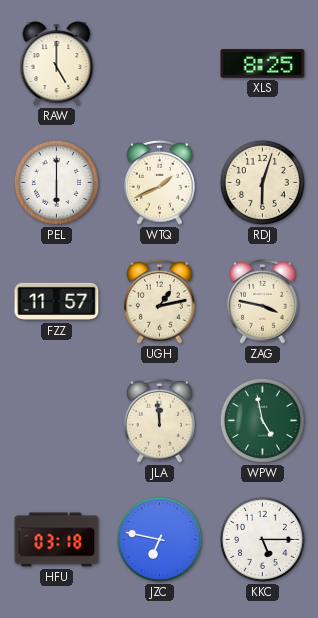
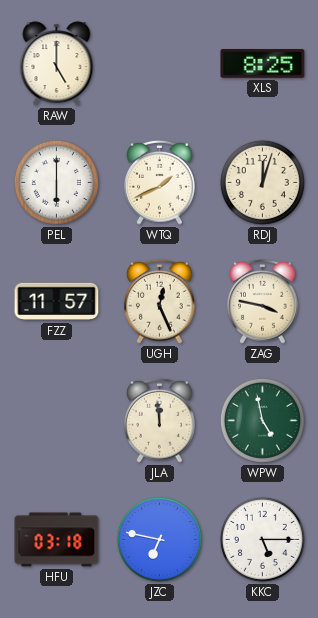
RDJ: 6:03 -> 12:03
UGH: 1:13 -> 12:26
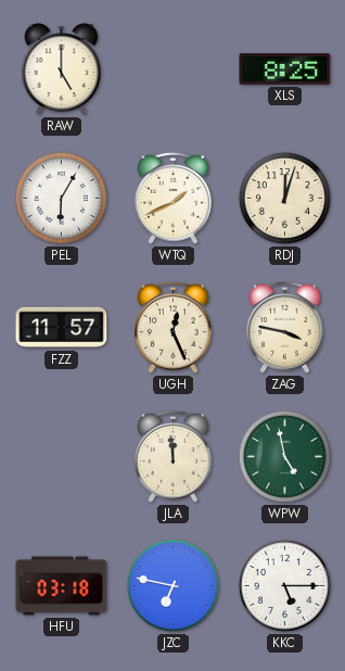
PEL: 6:00 -> 6:05
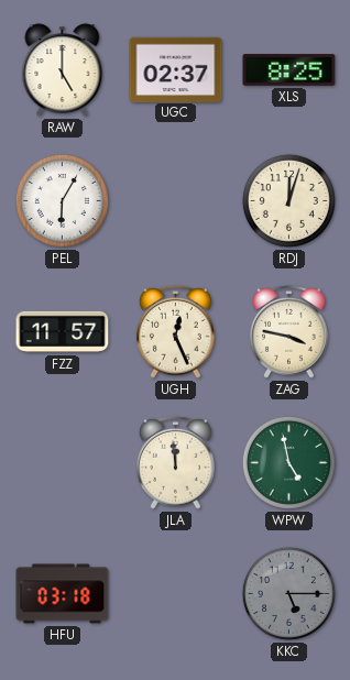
UGC: none -> 02:37
WTQ: 1:41 -> none
JZC: 6:47 -> none
KKC dial: white -> grey
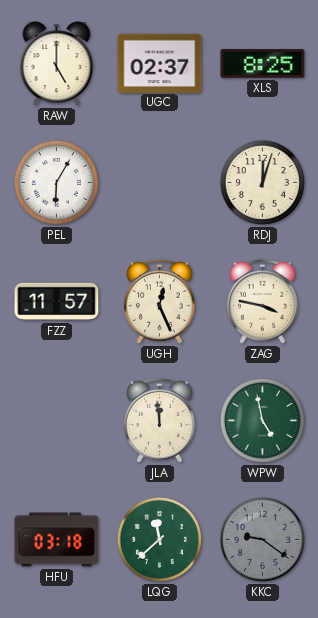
LQG: none -> 11:38
KKC: 5:15 -> 9:21
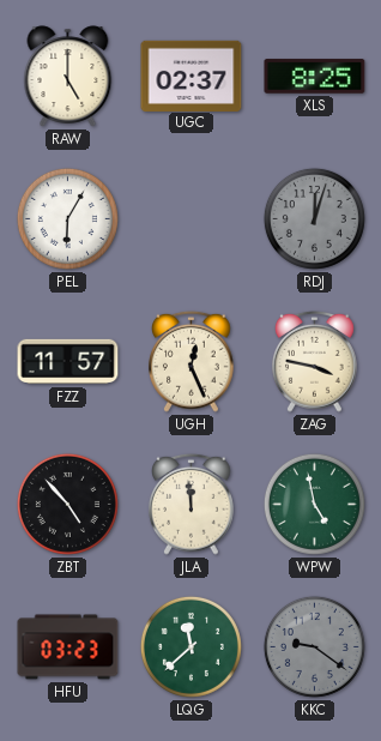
RDJ dial: cream -> grey
ZBT: none -> 4:53
HFU: 03:18 -> 03:23
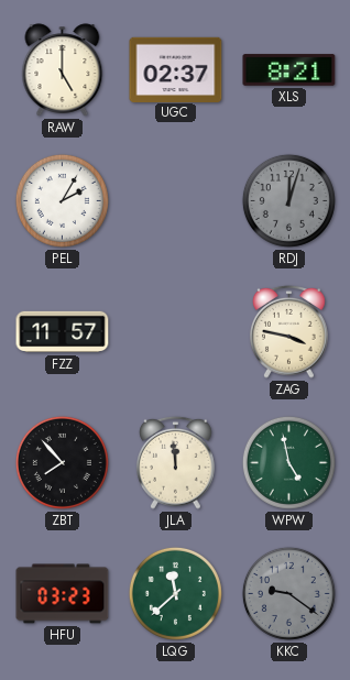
XLS: 8:25 -> 8:21
PEL: 6:05 -> 2:05
UGH: 12:26 -> none
ZBT: 4:53 -> 7:53
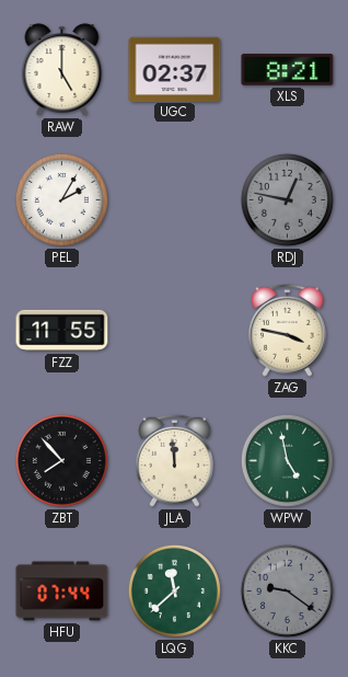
RDJ: 12:03 -> 12:47
FZZ: 11:57 -> 11:55
HFU: 03:23 -> 07:44
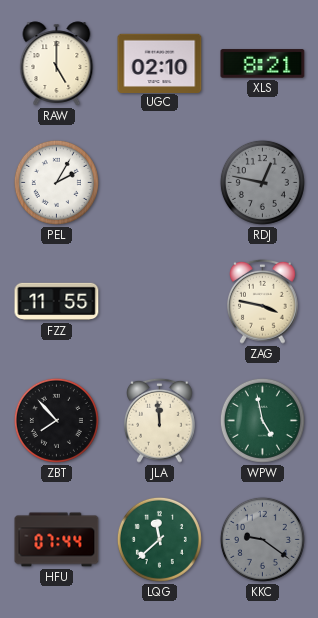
UGC: 02:37 -> 02:10
